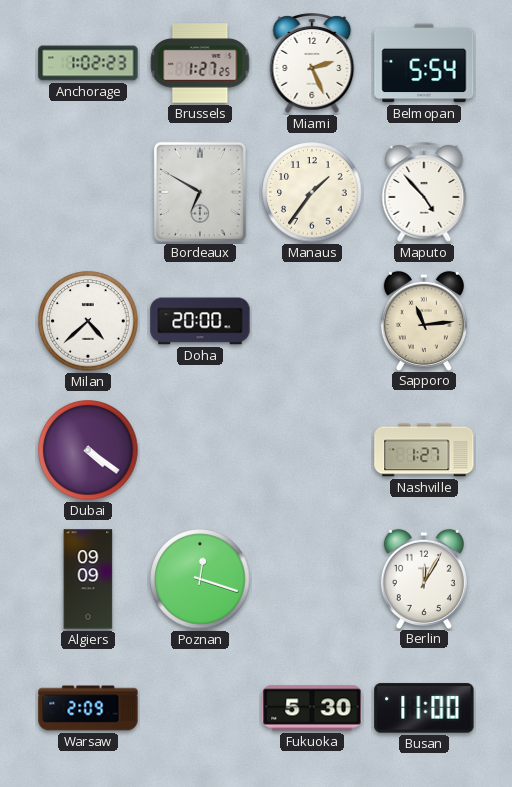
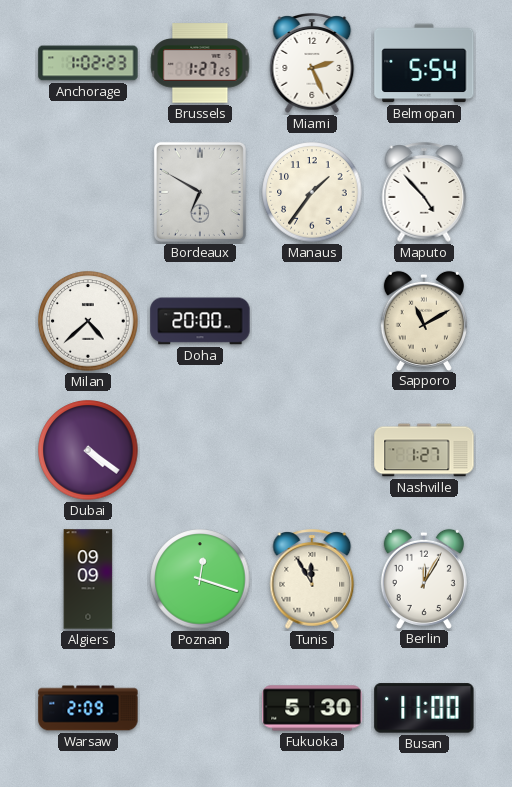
Sapporo: 11:14 -> 11:10
Tunis: none -> 11:55
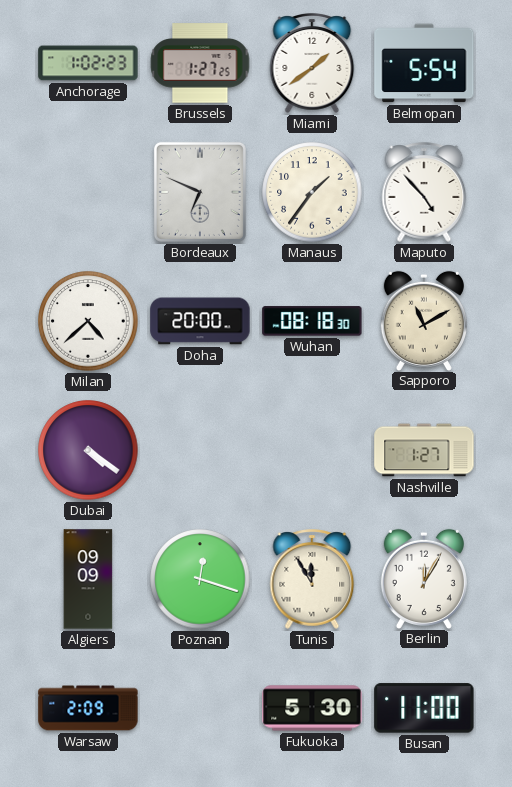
Miami: 2:26 -> 1:39
Bordeaux: 6:50 -> 6:49
Wuhan: none -> 08:18
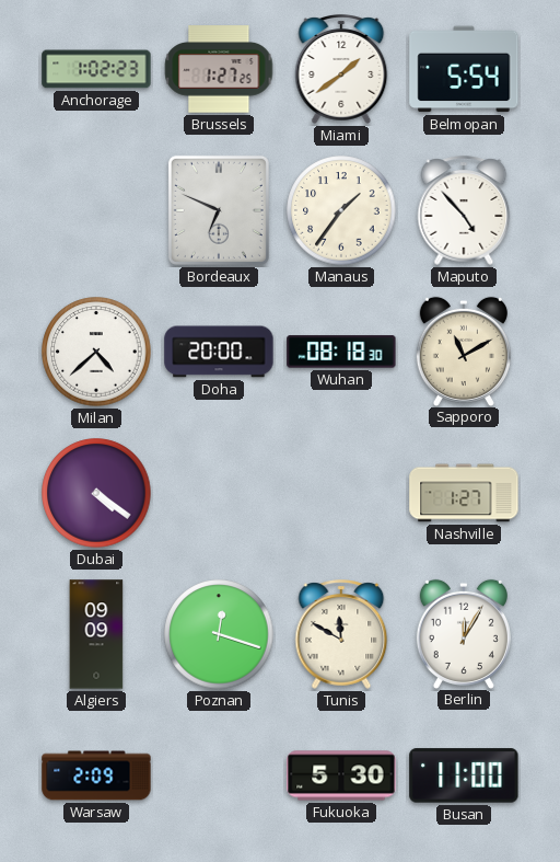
Tunis: 11:55 -> 11:50
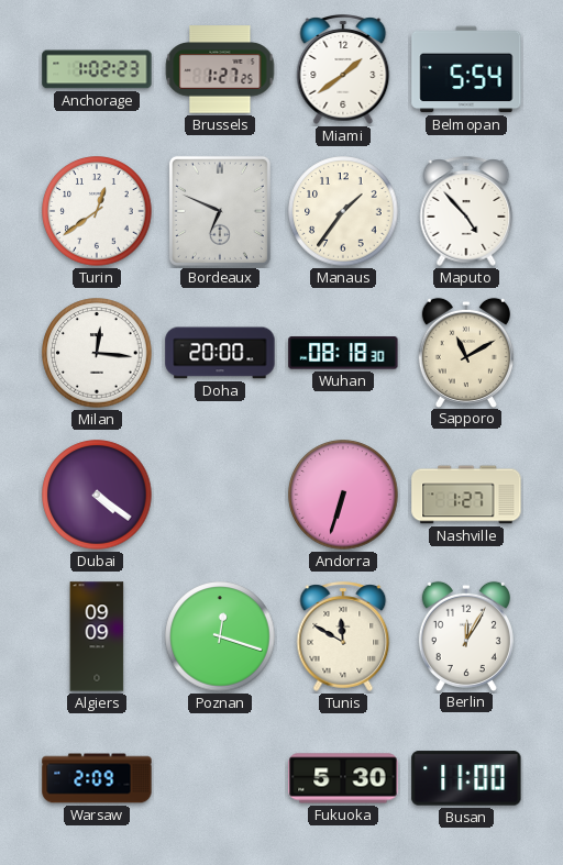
Turin: none -> 12:39
Milan: 4:38 -> 12:16
Andorra: none -> 6:33
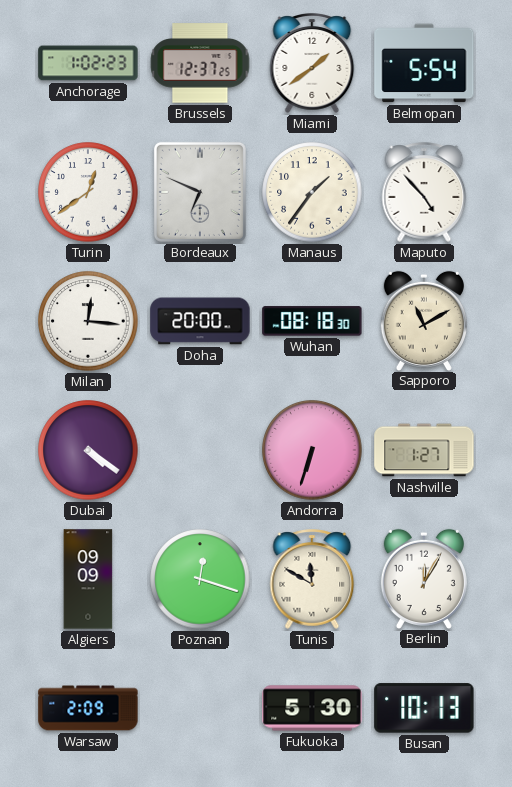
Brussels: 1:27 -> 12:37
Busan: 11:00 -> 10:13
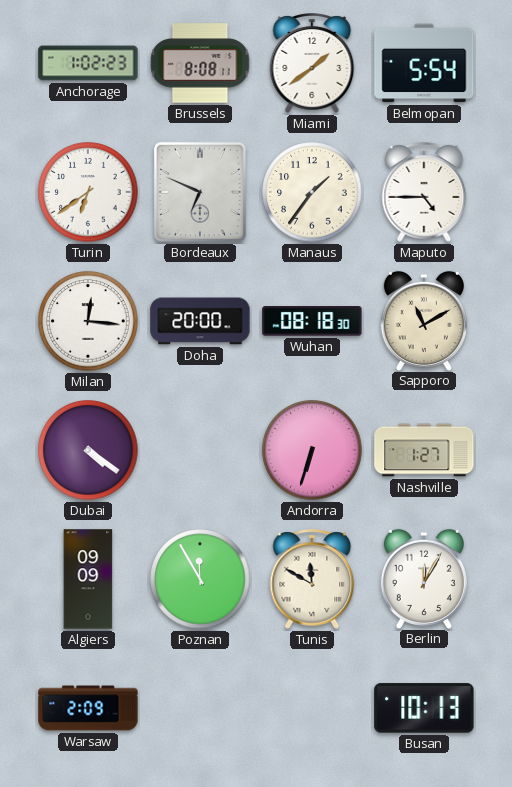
Brussels: 12:37 -> 8:08
Turin: 12:39 -> 6:39
Maputo: 4:53 -> 4:45
Poznan: 12:18 -> 11:55
Fukuoka: 5:30 -> none
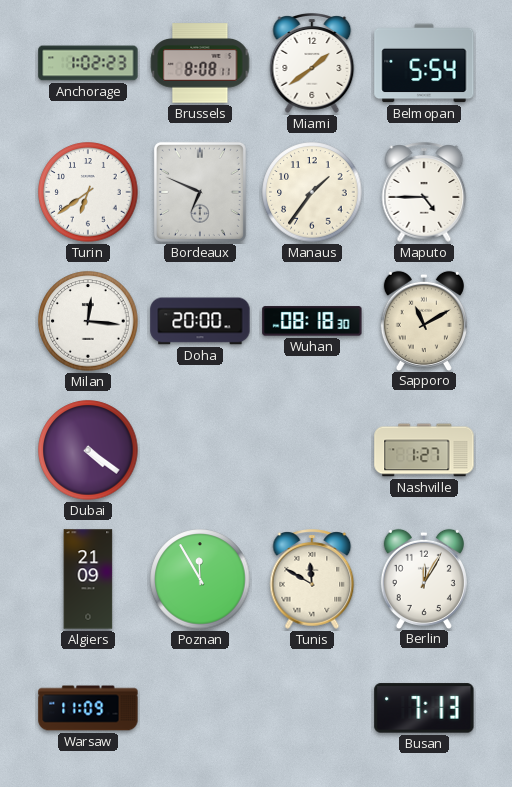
Andorra: 6:33 -> none
Algiers: 09:09 -> 21:09
Warsaw: 2:09 -> 11:09
Busan: 10:13 -> 7:13
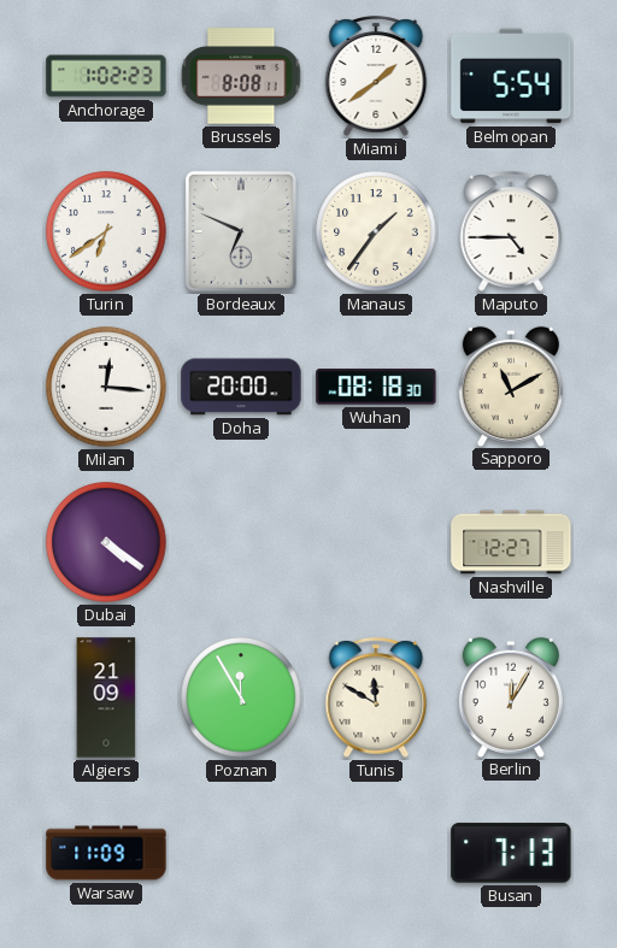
Nashville: 1:27 -> 12:27
